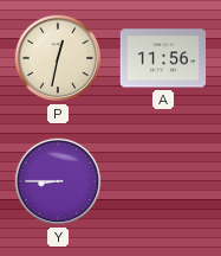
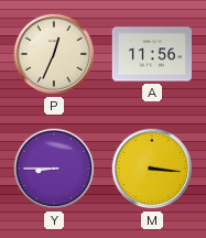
P: 12:32 -> 12:34
M: none -> 3:16
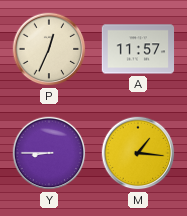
A: 11:56 -> 11:57
M: 3:16 -> 1:16
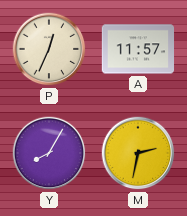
Y: 8:45 -> 8:05
M: 1:16 -> 2:32
